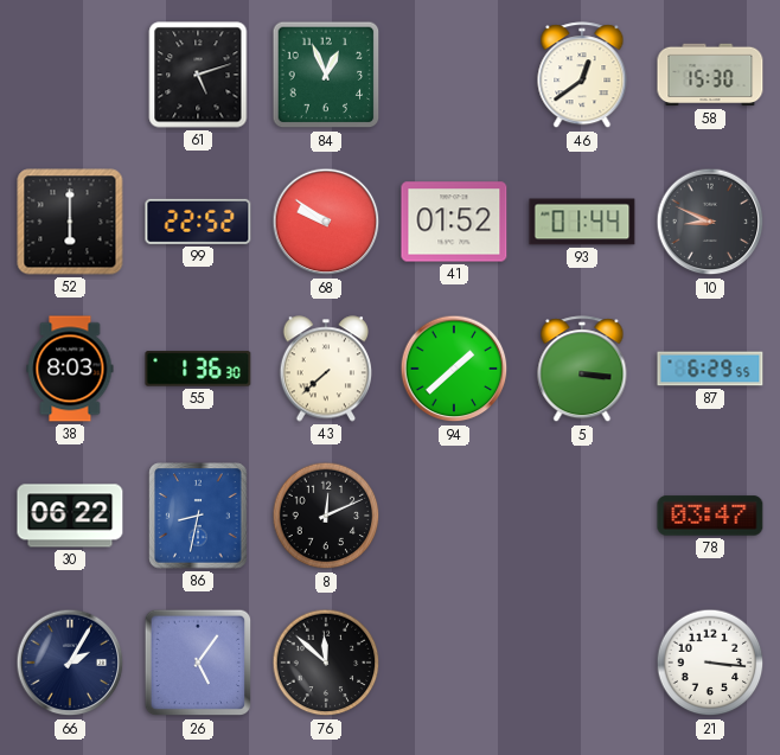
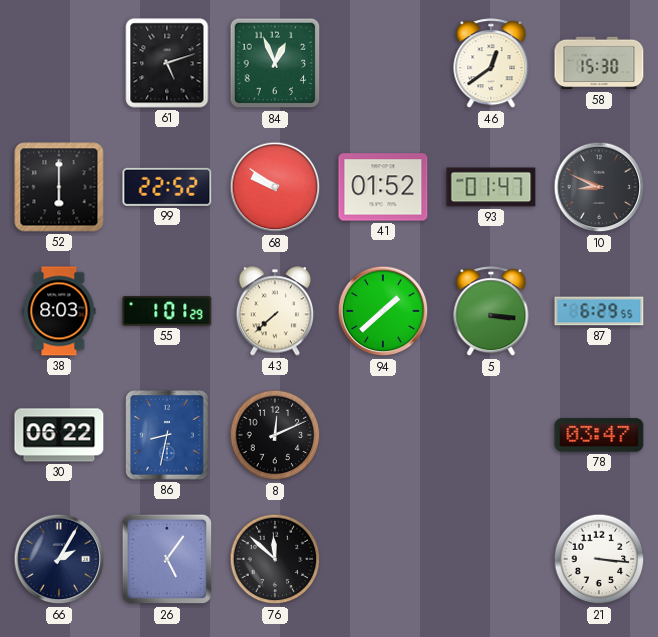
93: 01:44 -> 01:47
55: 1:36 -> 1:01
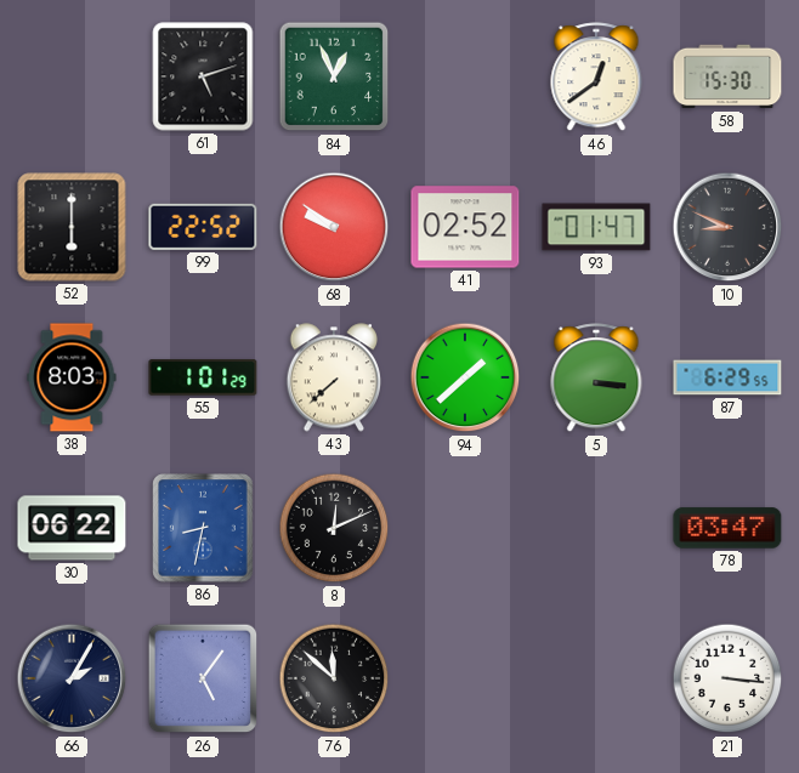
41: 01:52 -> 02:52
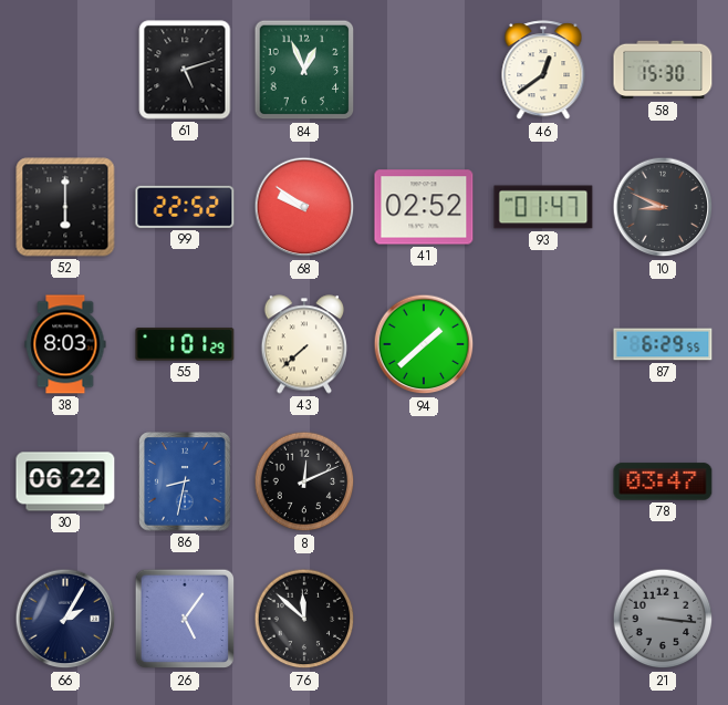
5: 3:16 -> none
21 dial: white -> grey
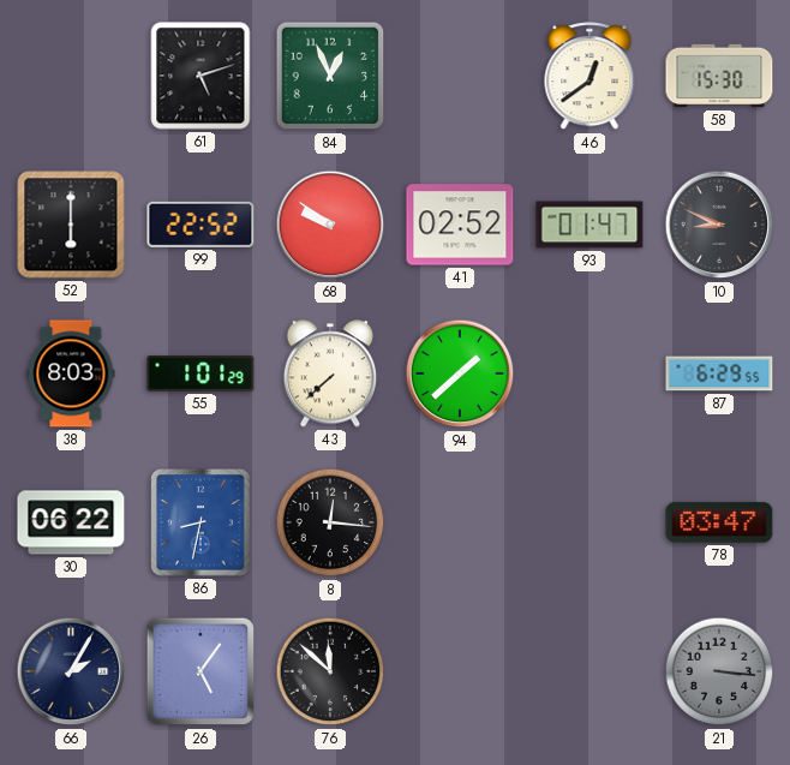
8: 12:11 -> 12:16
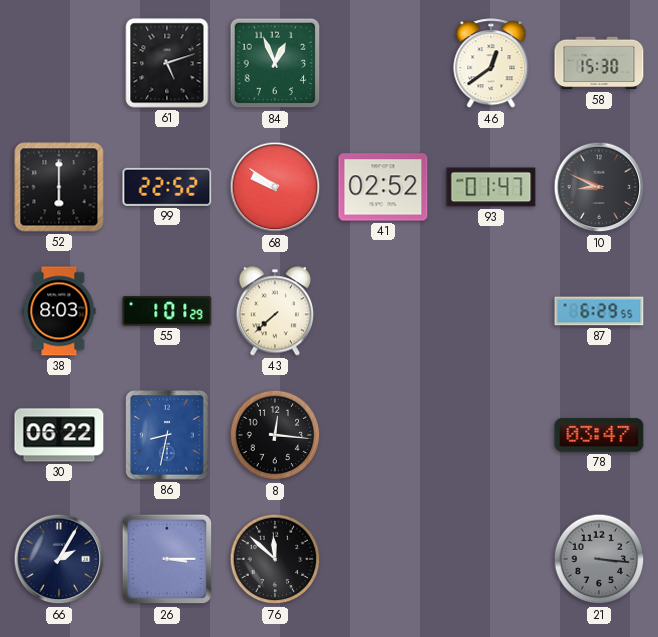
94: 1:38 -> none
26: 5:06 -> 3:15
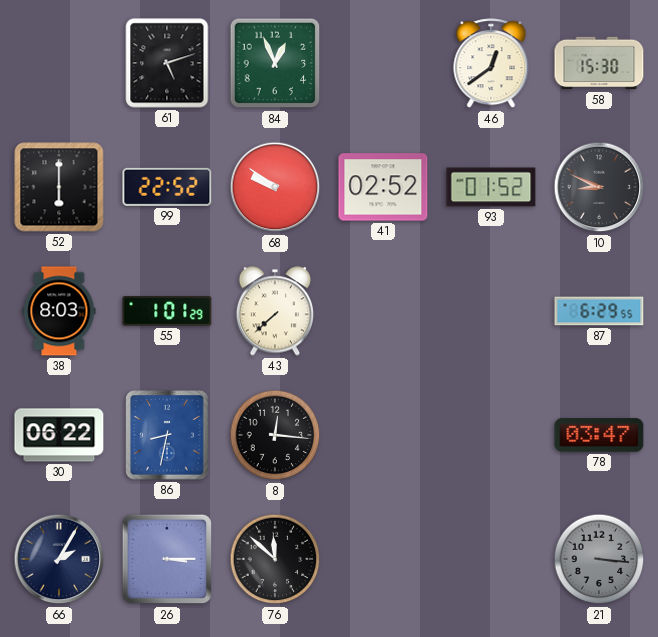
93: 01:47 -> 01:52
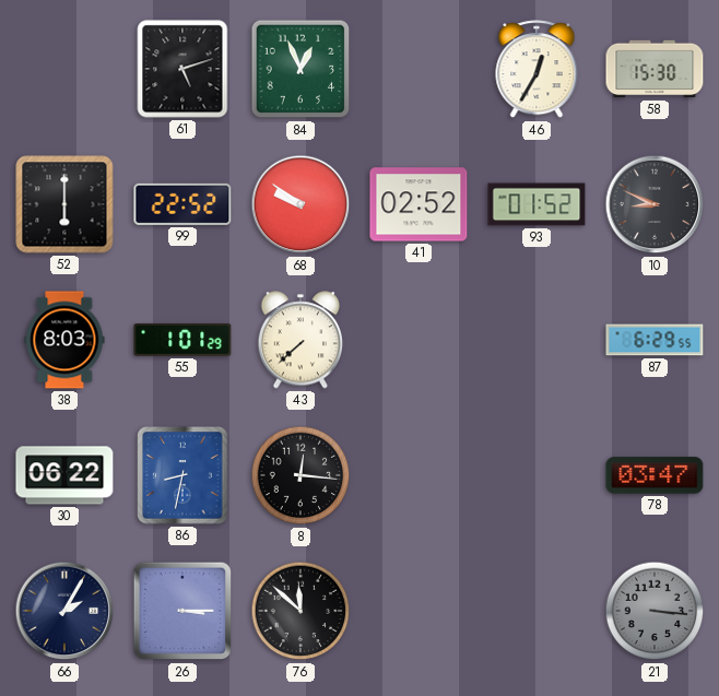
46: 12:39 -> 12:35
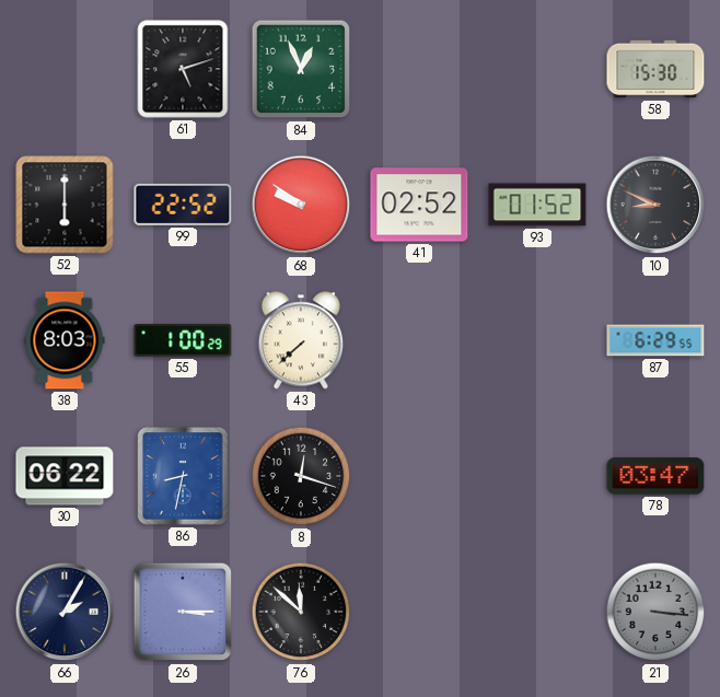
46: 12:35 -> none
55: 1:01 -> 1:00
8: 12:16 -> 12:18
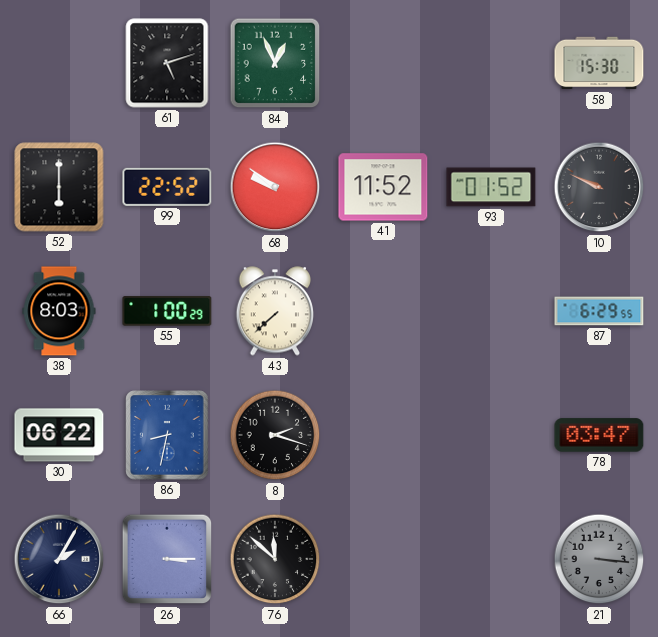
41: 02:52 -> 11:52
10: 8:49 -> 9:49
8: 12:18 -> 2:18
